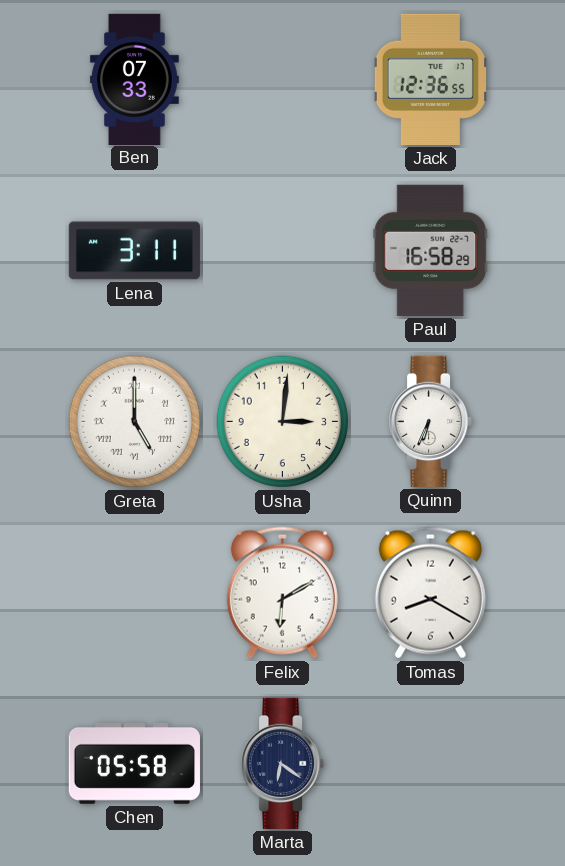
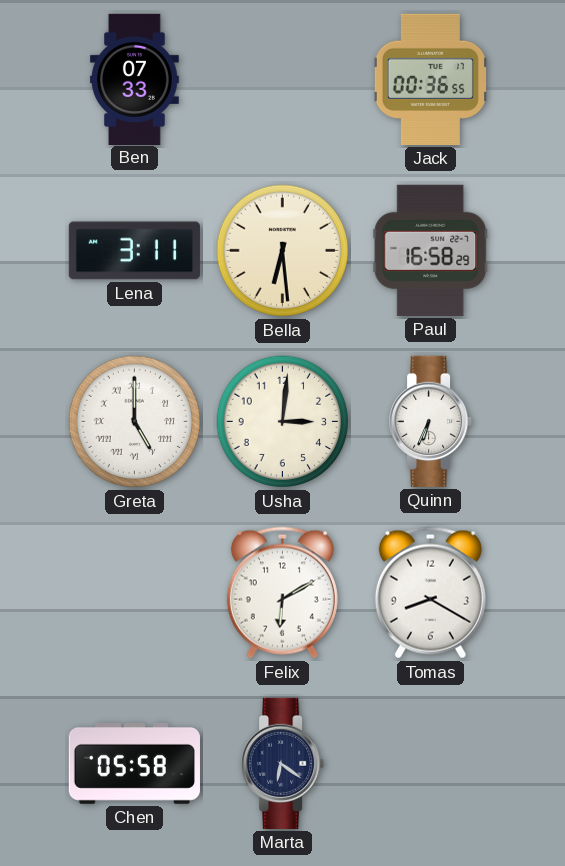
Jack: 12:36 -> 00:36
Bella: none -> 6:29
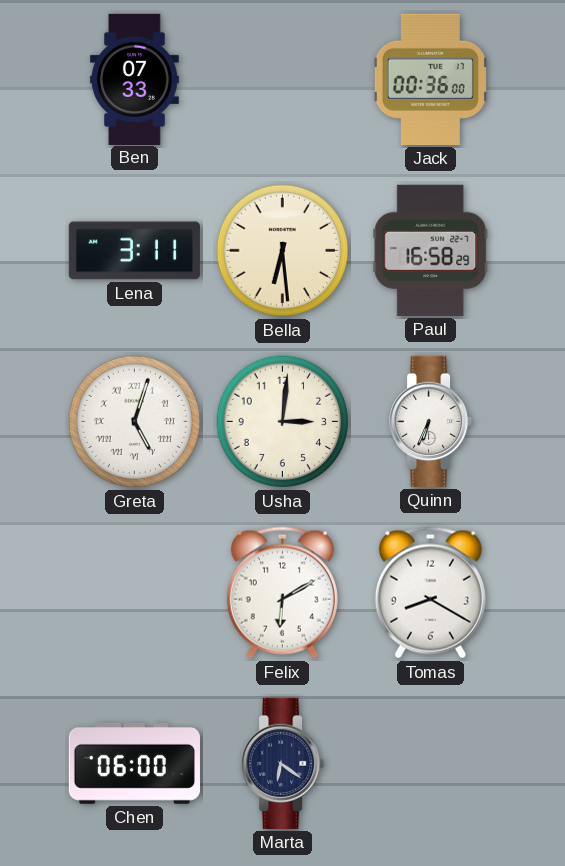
Jack: 00:36:55 -> 00:36:00
Greta: 5:00 -> 5:03
Chen: 05:58 -> 06:00
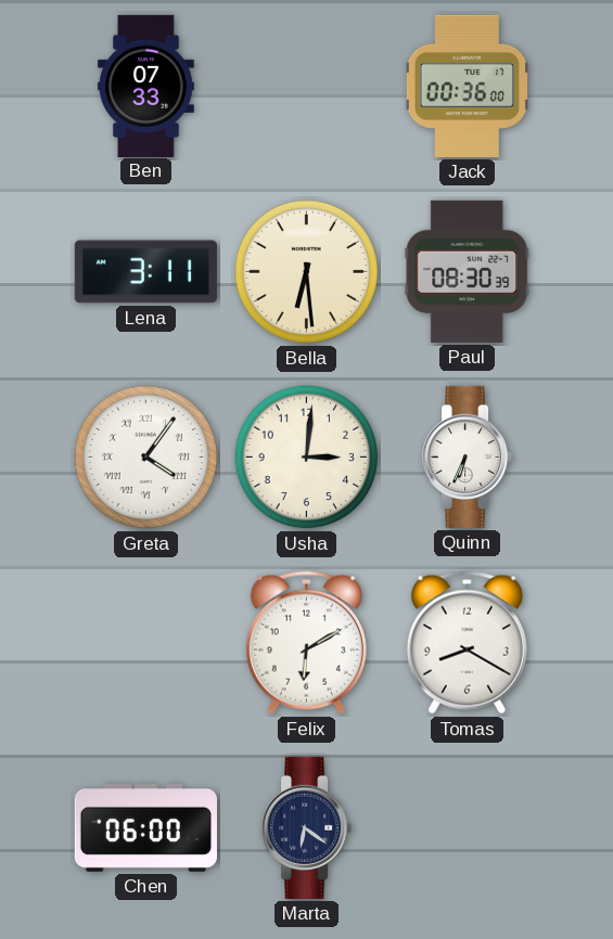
Paul: 16:58 -> 08:30
Greta: 5:03 -> 4:06
